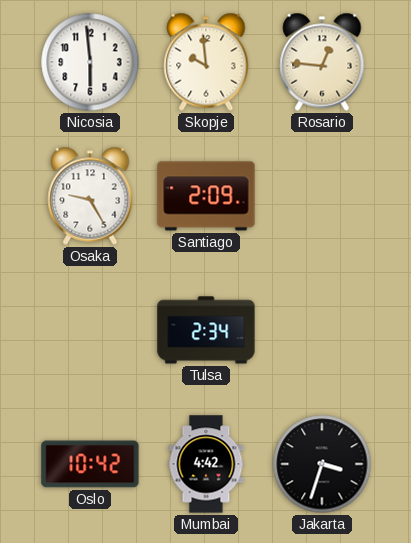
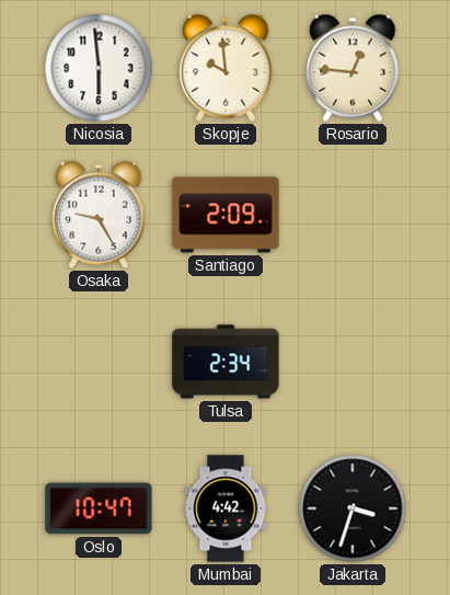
Oslo: 10:42 -> 10:47
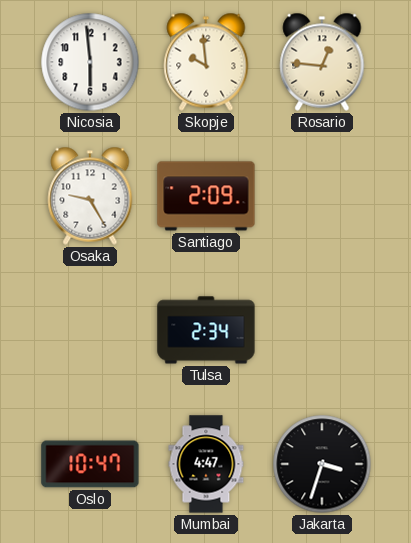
Mumbai: 4:42 -> 4:47
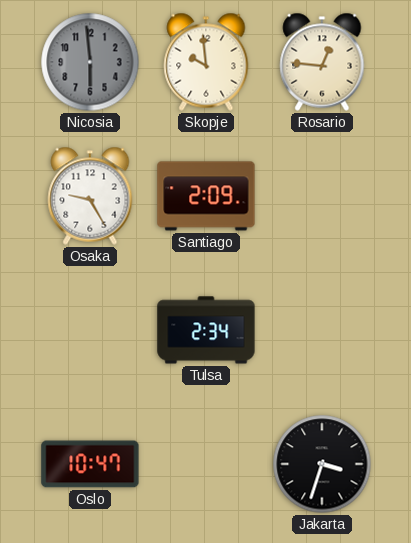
Nicosia dial: white -> grey
Mumbai: 4:47 -> none
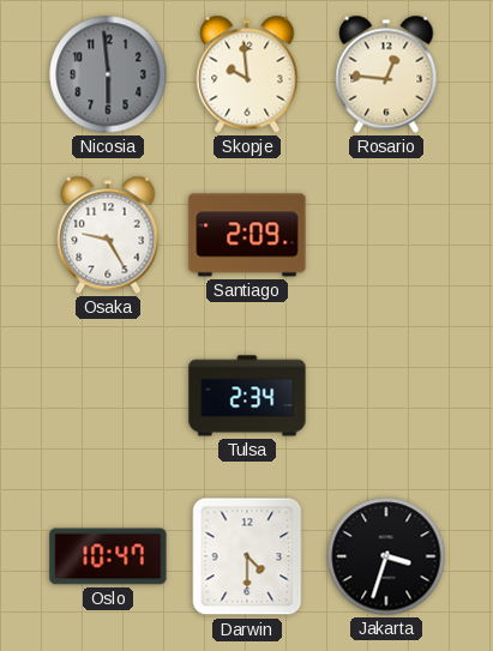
Darwin: none -> 4:30
